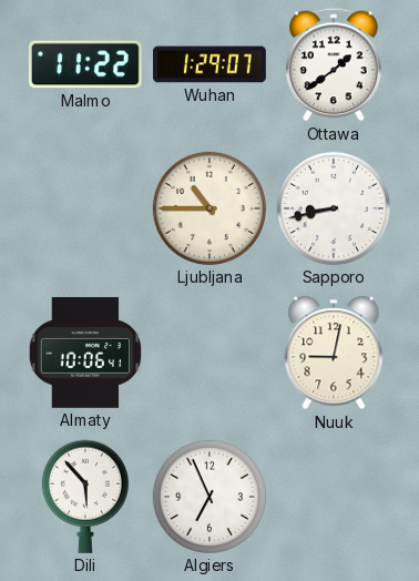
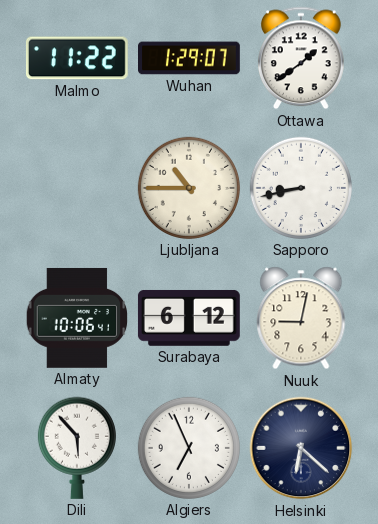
Surabaya: none -> 6:12
Helsinki: none -> 6:22
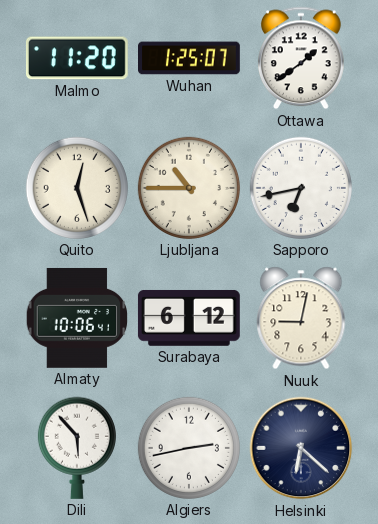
Malmo: 11:22 -> 11:20
Wuhan: 1:29 -> 1:25
Quito: none -> 12:27
Sapporo: 8:43 -> 6:43
Algiers: 6:56 -> 2:43
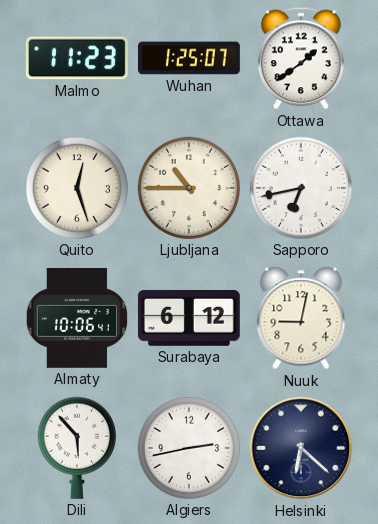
Malmo: 11:20 -> 11:23
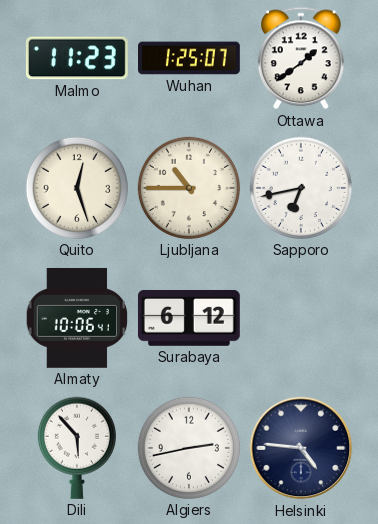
Nuuk: 9:02 -> none
Helsinki: 6:22 -> 4:46
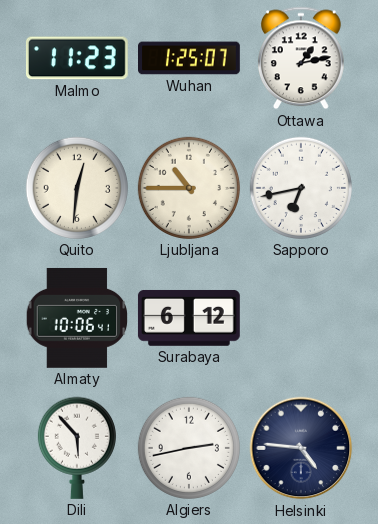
Ottawa: 1:39 -> 1:13
Quito: 12:27 -> 12:31
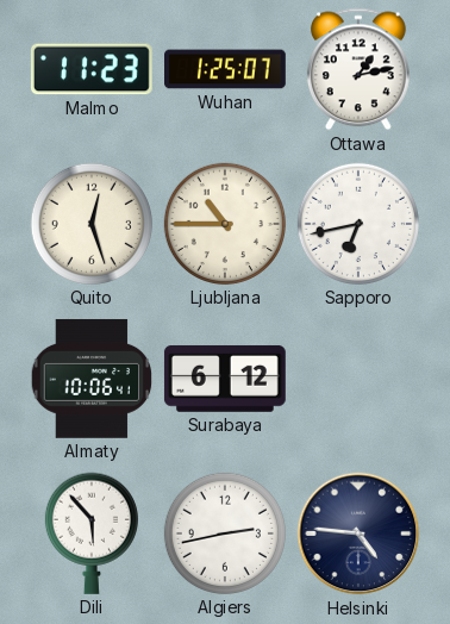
Quito: 12:31 -> 12:27
